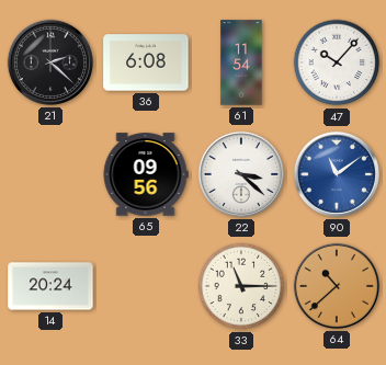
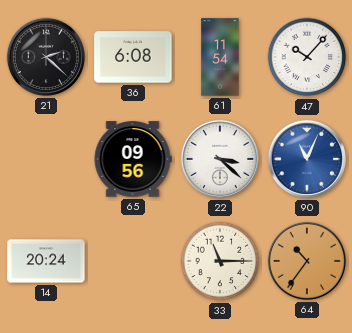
90: 11:09 -> 11:04
64: 10:38 -> 10:36
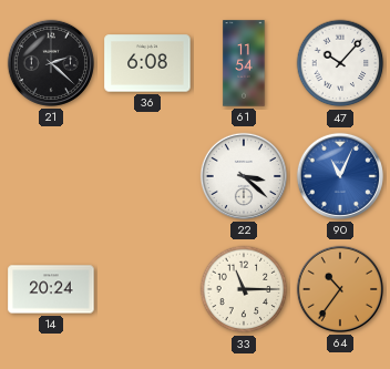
65: 09:56 -> none
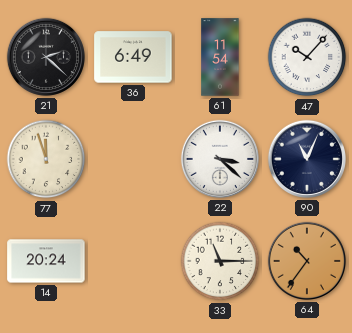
36: 6:08 -> 6:49
77: none -> 11:57
90 dial: blue -> navy
